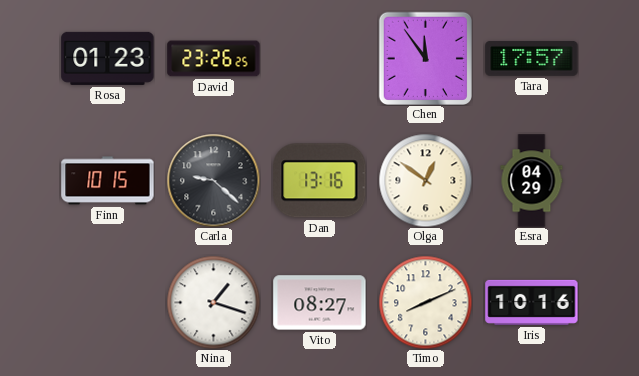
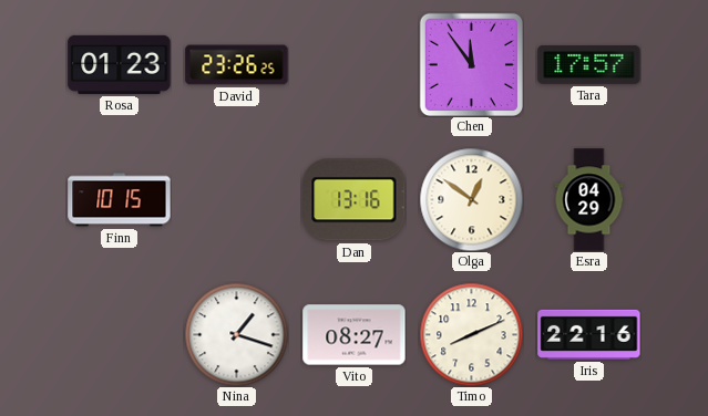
Carla: 9:22 -> none
Iris: 10:16 -> 22:16
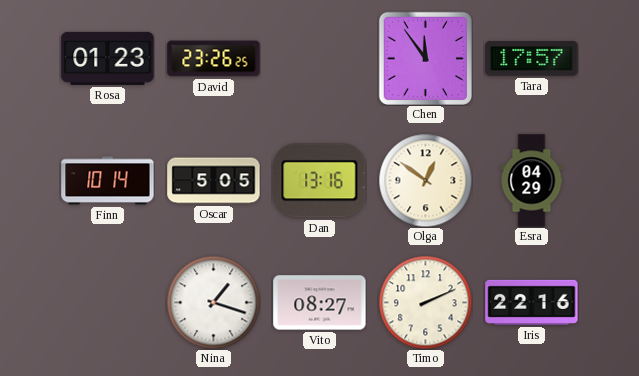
Finn: 10:15 -> 10:14
Oscar: none -> 5:05
Timo: 8:11 -> 2:11
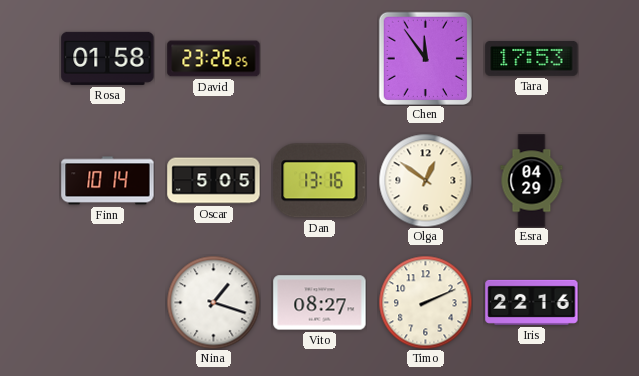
Rosa: 01:23 -> 01:58
Tara: 17:57 -> 17:53
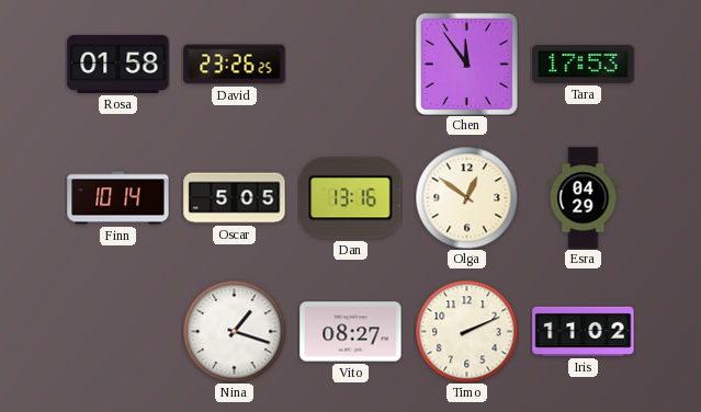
Iris: 22:16 -> 11:02
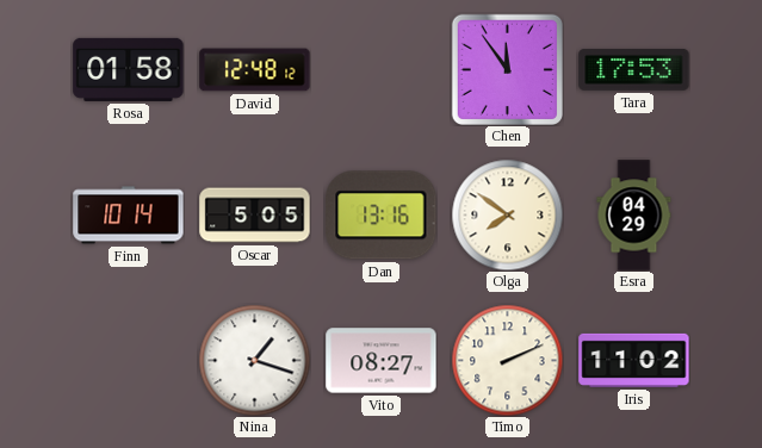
David: 23:26 -> 12:48
Olga: 12:51 -> 7:51
